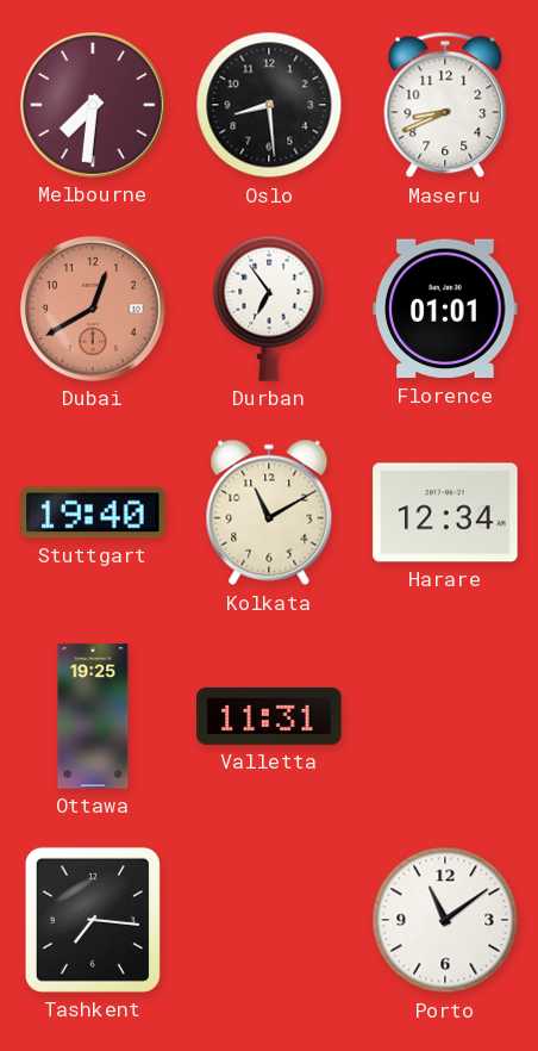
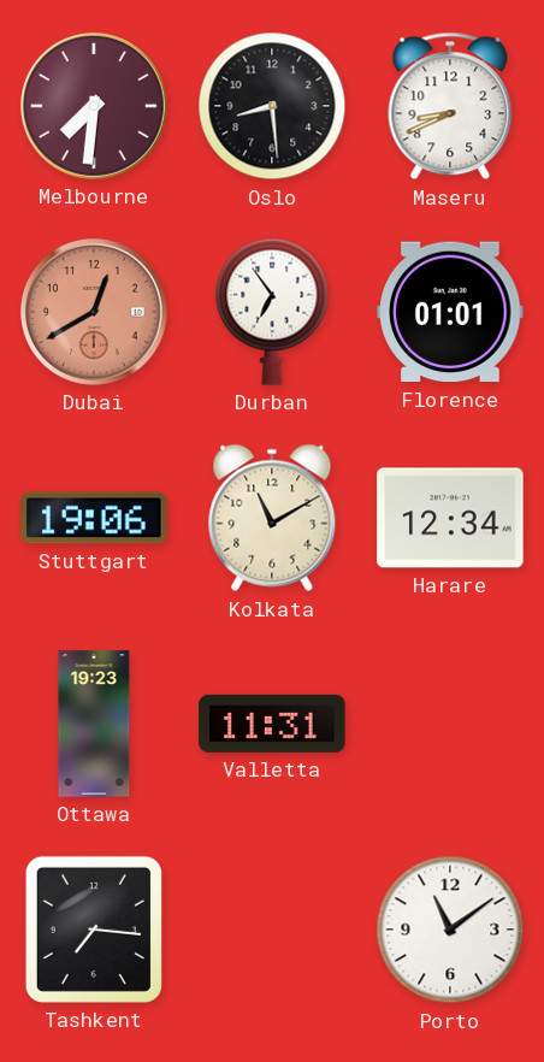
Stuttgart: 19:40 -> 19:06
Ottawa: 19:25 -> 19:23
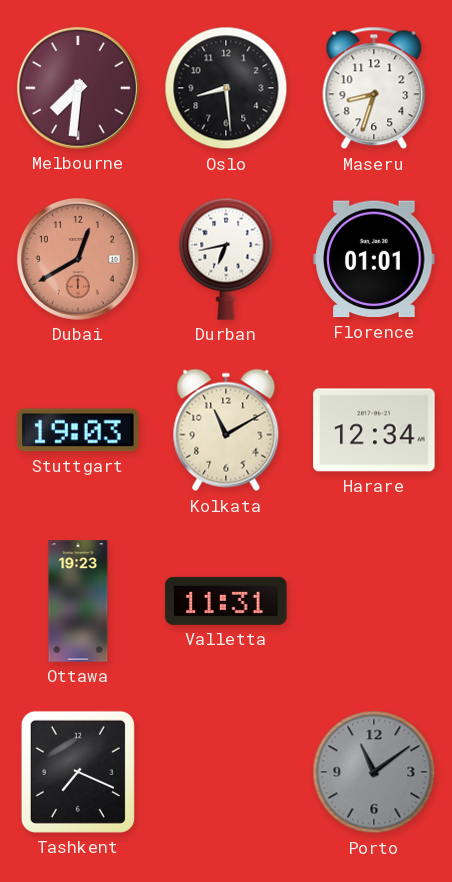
Maseru: 8:41 -> 8:33
Durban: 6:54 -> 6:43
Stuttgart: 19:06 -> 19:03
Tashkent: 7:16 -> 7:19
Porto dial: white -> grey
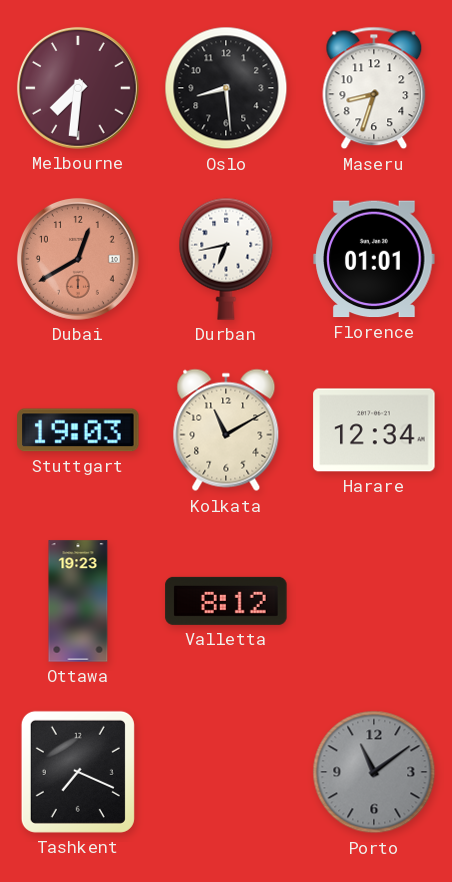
Valletta: 11:31 -> 8:12
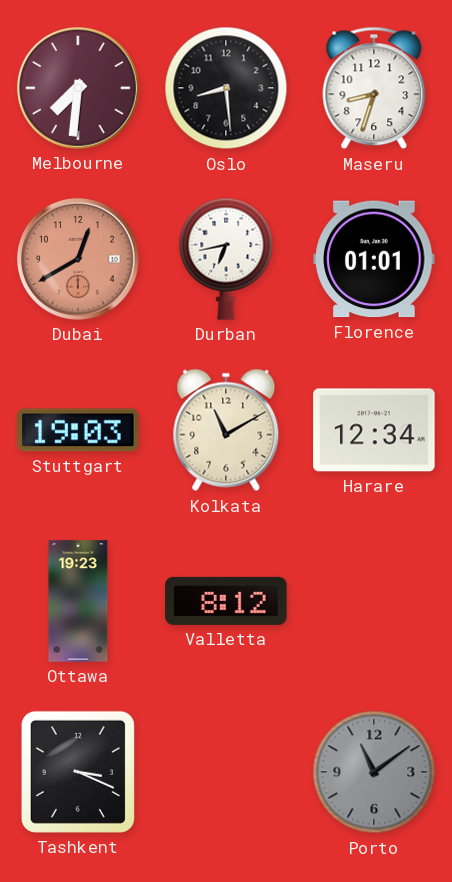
Tashkent: 7:19 -> 3:19
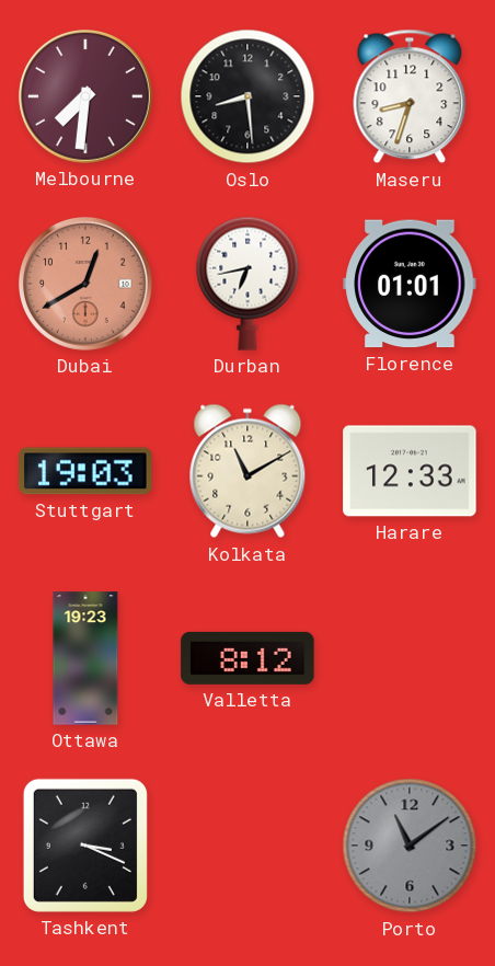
Harare: 12:34 -> 12:33
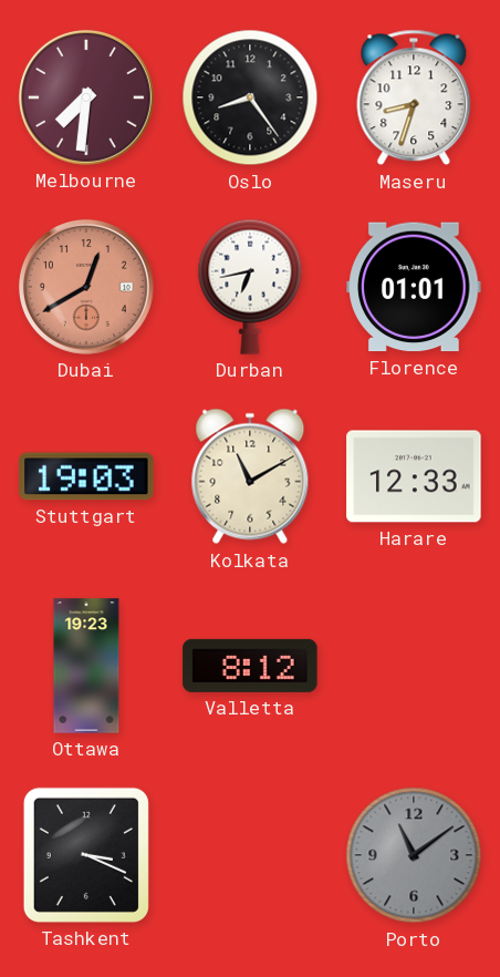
Oslo: 8:29 -> 8:24
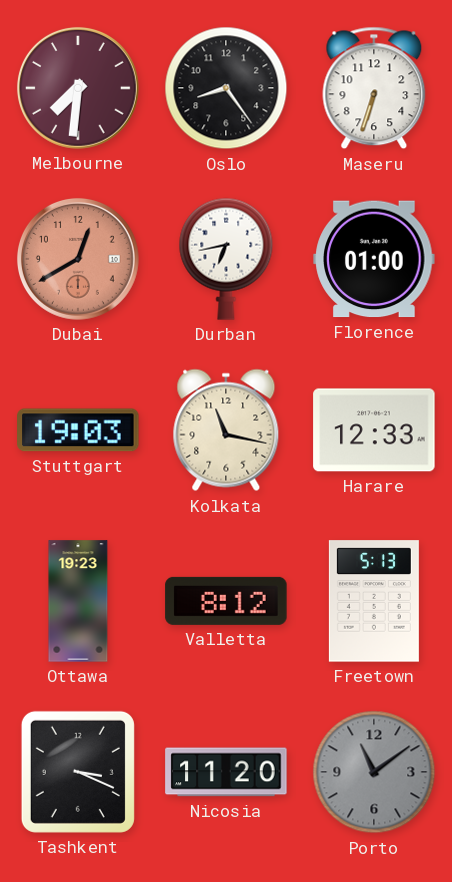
Maseru: 8:33 -> 6:33
Florence: 01:01 -> 01:00
Kolkata: 11:10 -> 11:17
Freetown: none -> 5:13
Nicosia: none -> 11:20
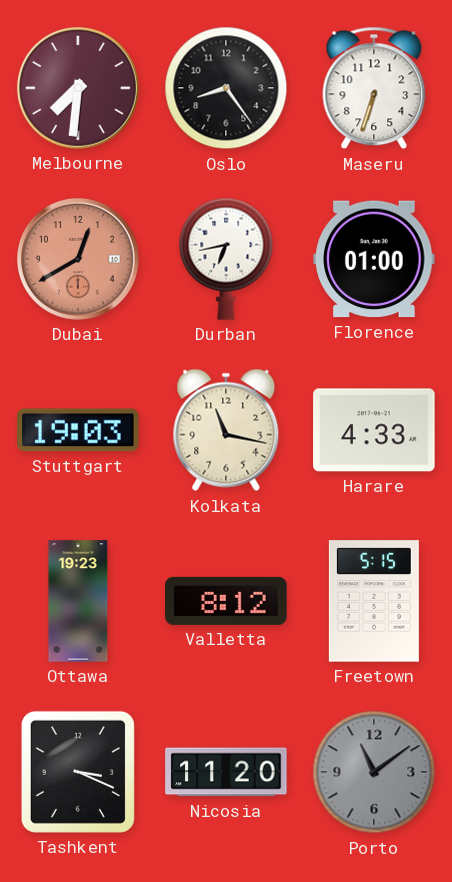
Harare: 12:33 -> 4:33
Freetown: 5:13 -> 5:15
